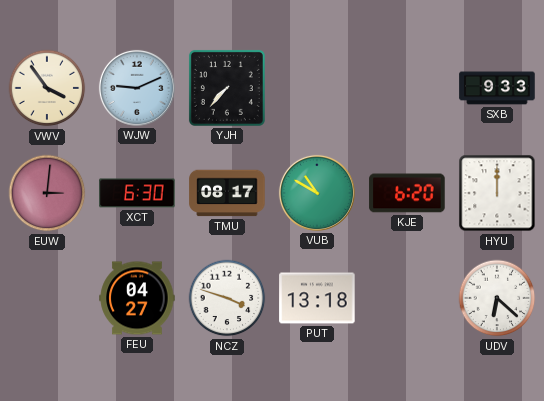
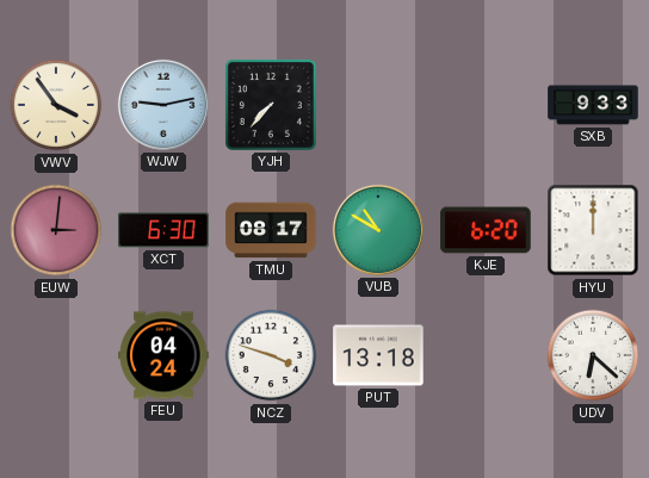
WJW: 9:11 -> 9:13
FEU: 04:27 -> 04:24
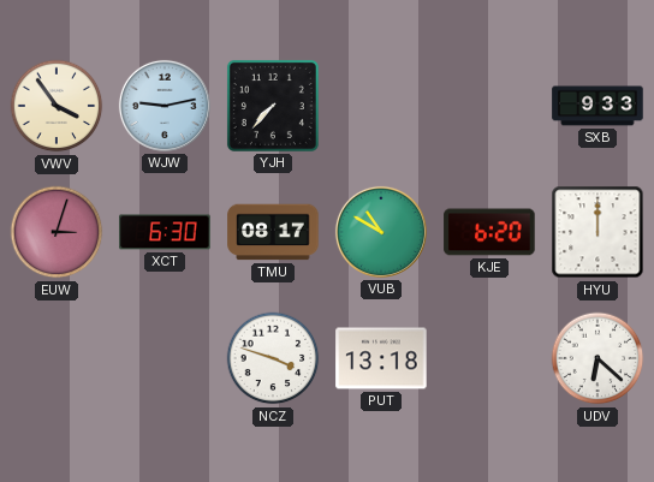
EUW: 3:01 -> 3:03
FEU: 04:24 -> none
